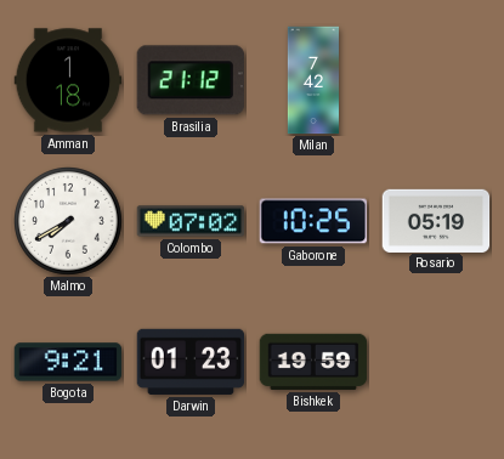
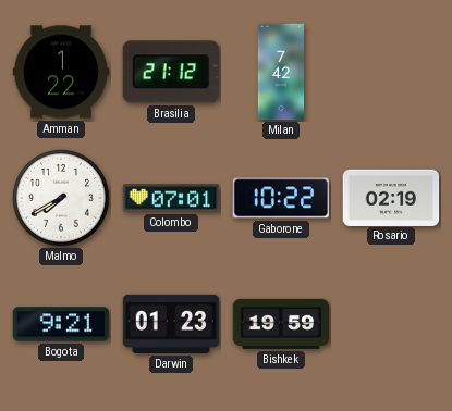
Amman: 1:18 -> 1:22
Colombo: 07:02 -> 07:01
Gaborone: 10:25 -> 10:22
Rosario: 05:19 -> 02:19
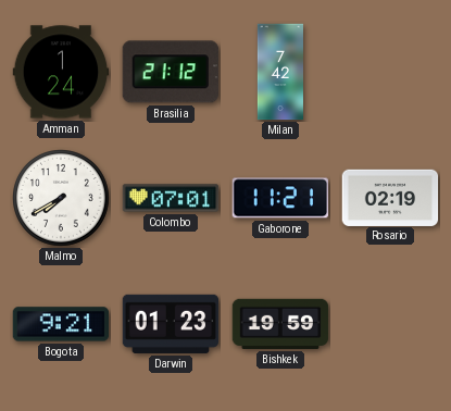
Amman: 1:22 -> 1:24
Gaborone: 10:22 -> 11:21
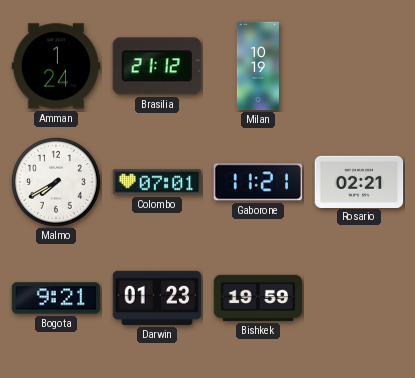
Milan: 7:42 -> 10:19
Rosario: 02:19 -> 02:21
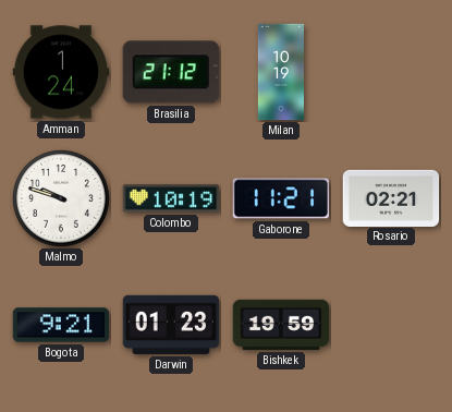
Malmo: 7:40 -> 9:48
Colombo: 07:01 -> 10:19
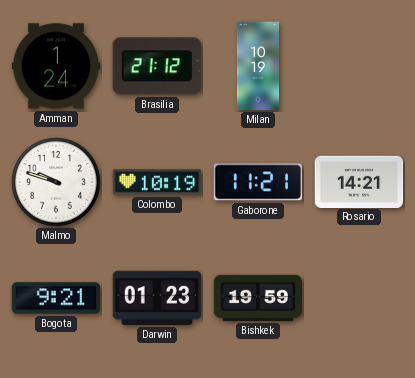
Rosario: 02:21 -> 14:21
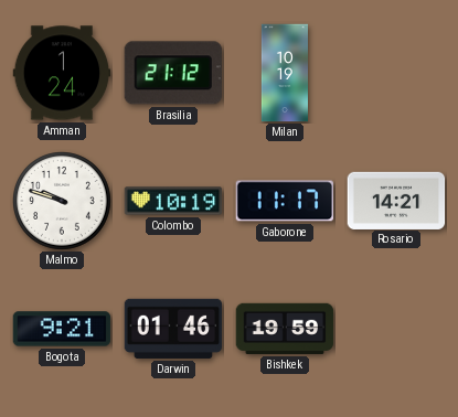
Gaborone: 11:21 -> 11:17
Darwin: 01:23 -> 01:46
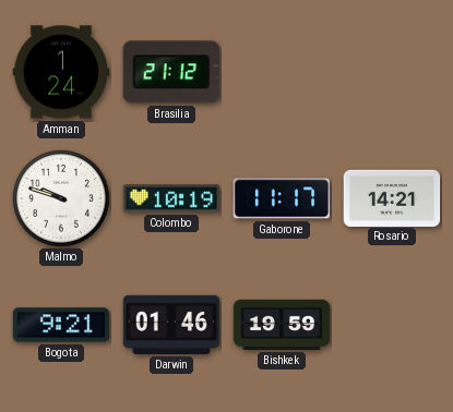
Milan: 10:19 -> none
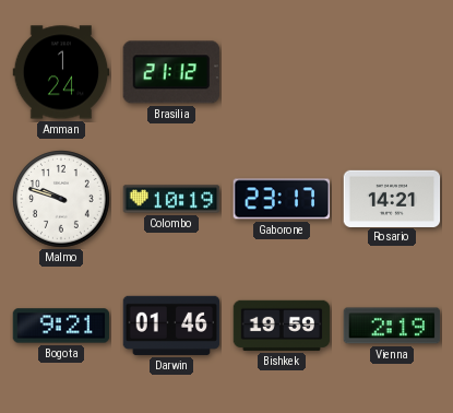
Gaborone: 11:17 -> 23:17
Vienna: none -> 2:19
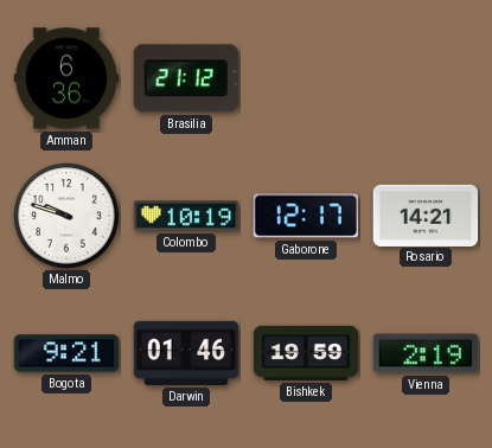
Amman: 1:24 -> 6:36
Gaborone: 23:17 -> 12:17
